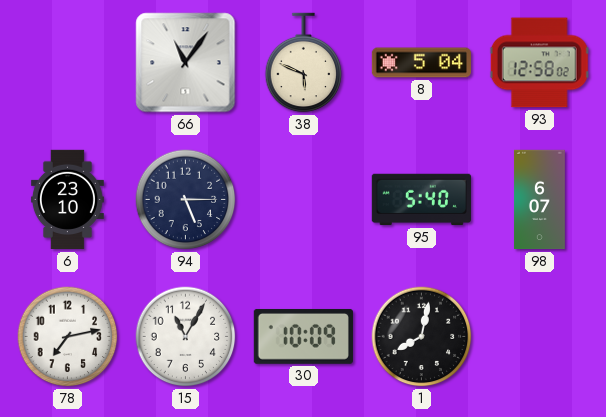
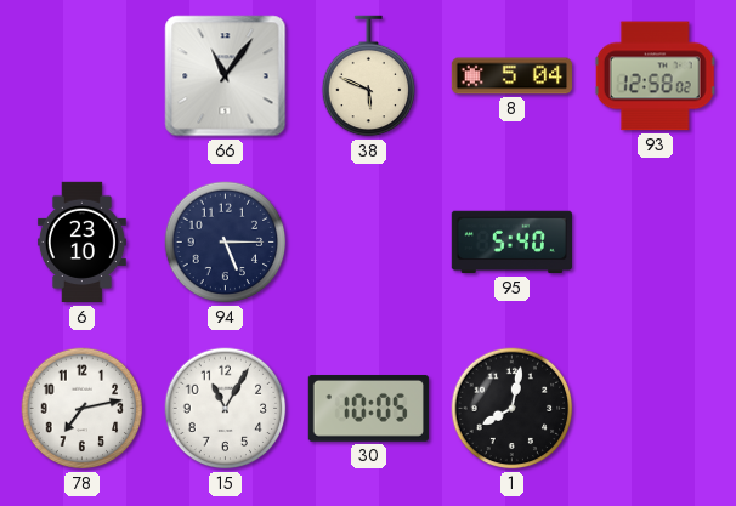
98: 6:07 -> none
30: 10:09 -> 10:05
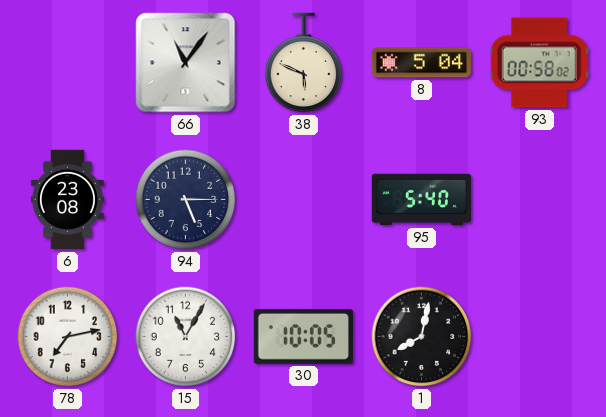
93: 12:58 -> 00:58
6: 23:10 -> 23:08
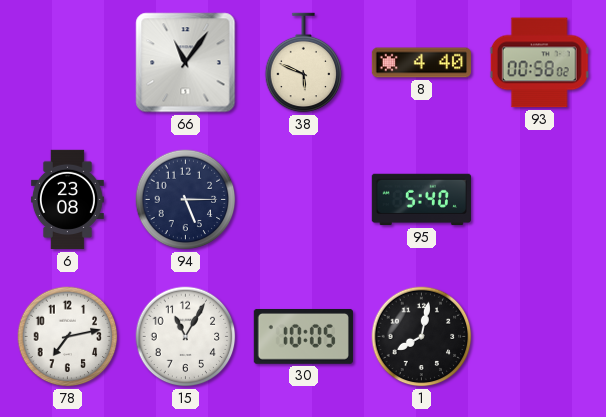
8: 5:04 -> 4:40
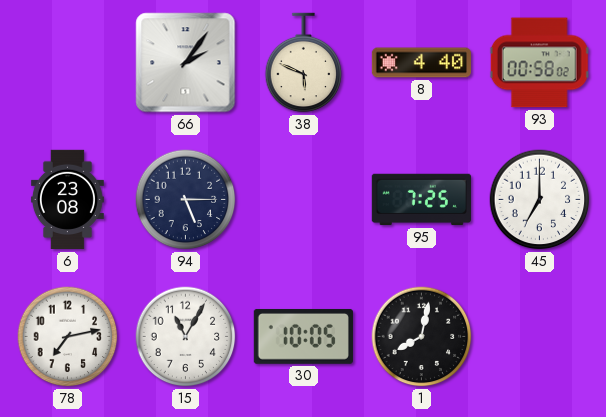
66: 11:06 -> 2:06
95: 5:40 -> 7:25
45: none -> 7:00
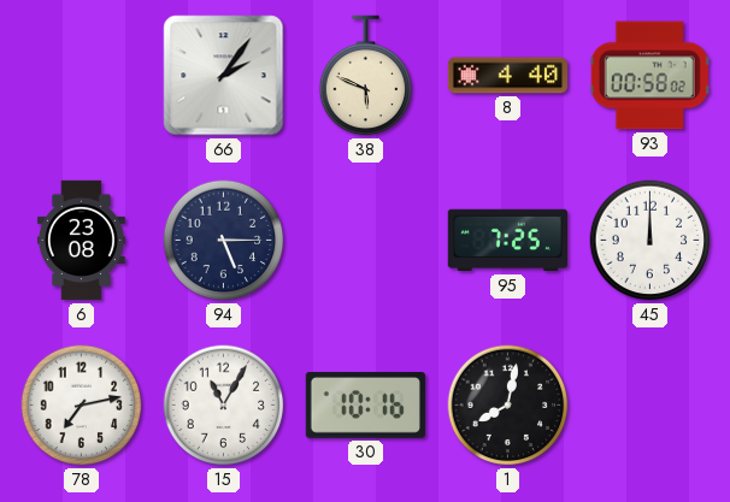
45: 7:00 -> 12:00
30: 10:05 -> 10:16
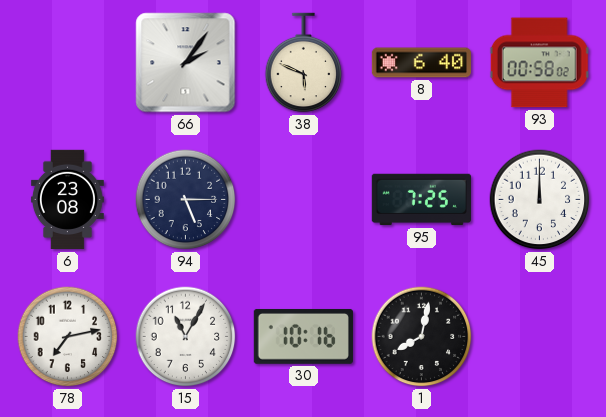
8: 4:40 -> 6:40
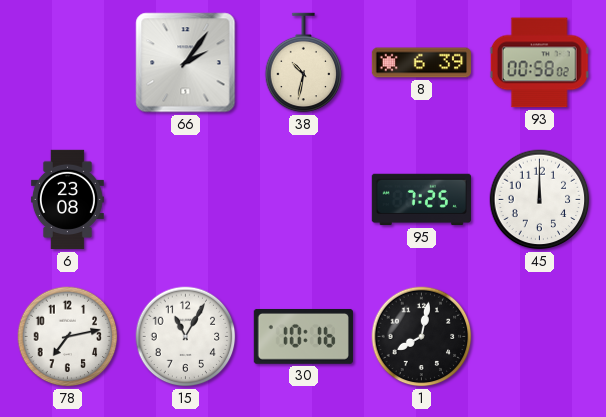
38: 5:49 -> 10:32
8: 6:40 -> 6:39
94: 5:15 -> none
